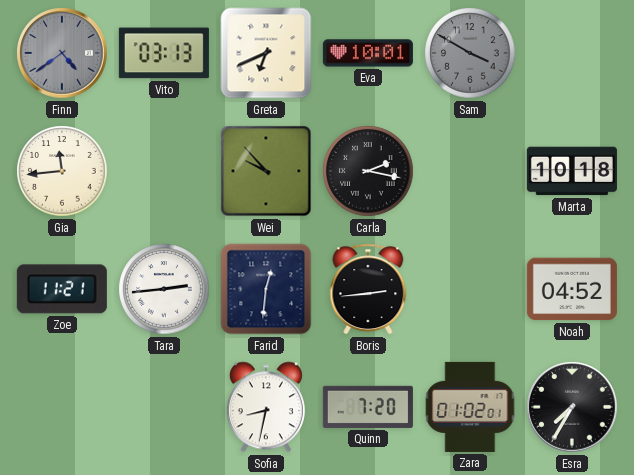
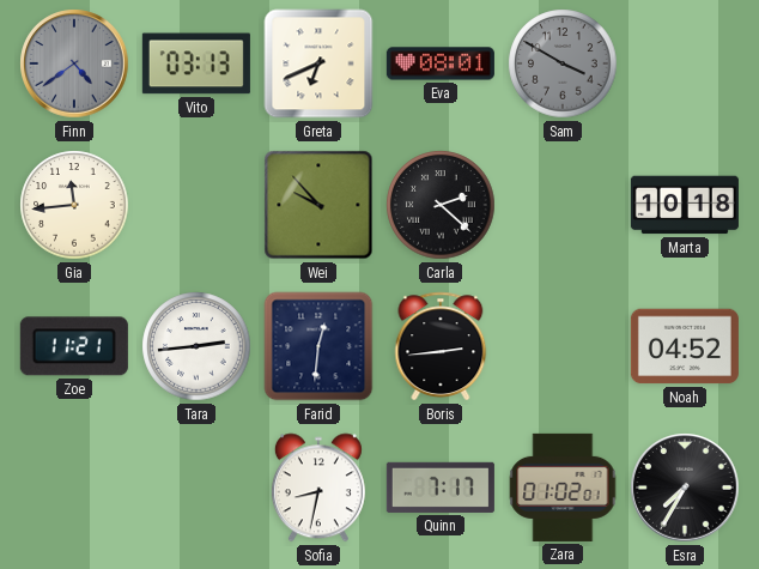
Eva: 10:01 -> 08:01
Carla: 2:17 -> 2:22
Quinn: 7:20 -> 7:17
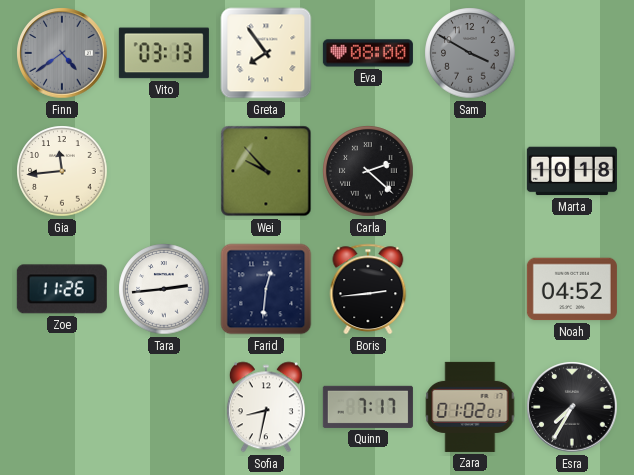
Greta: 6:41 -> 7:54
Eva: 08:01 -> 08:00
Zoe: 11:21 -> 11:26
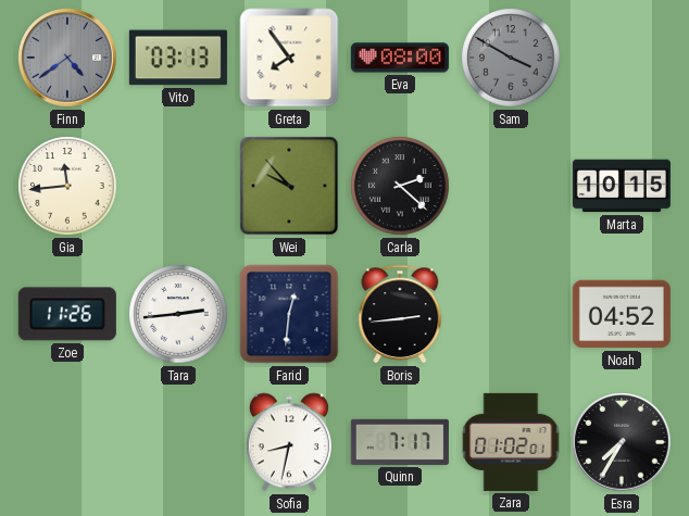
Marta: 10:18 -> 10:15
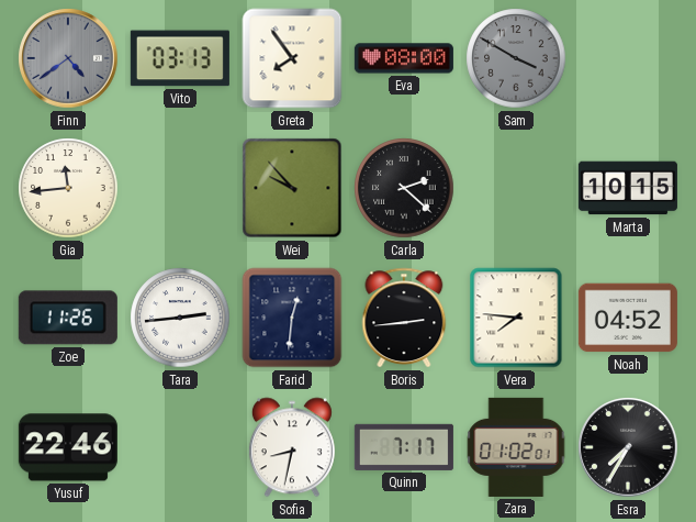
Vera: none -> 7:46
Yusuf: none -> 22:46
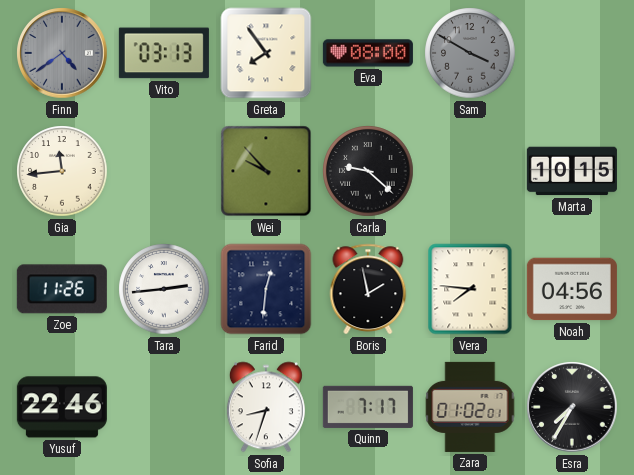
Carla: 2:22 -> 9:22
Boris: 2:44 -> 1:58
Noah: 04:52 -> 04:56
Sofia: 8:32 -> 8:33
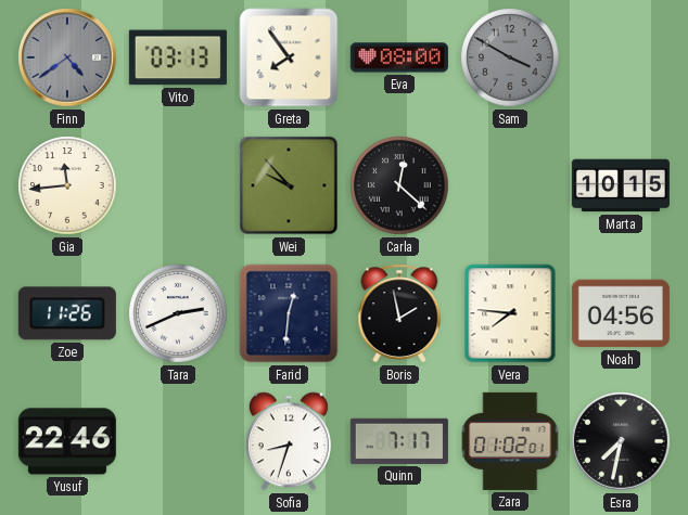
Carla: 9:22 -> 12:22
Tara: 2:44 -> 2:41
Esra: 7:35 -> 7:32
